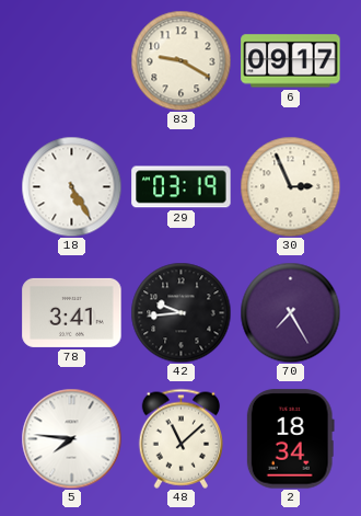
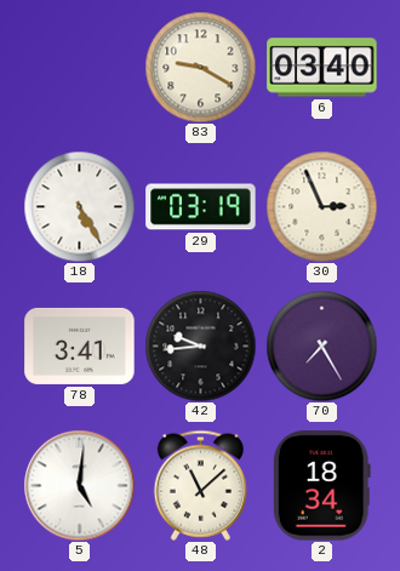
6: 09:17 -> 03:40
5: 7:46 -> 5:01
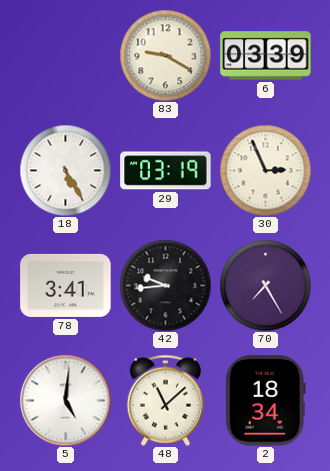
6: 03:40 -> 03:39
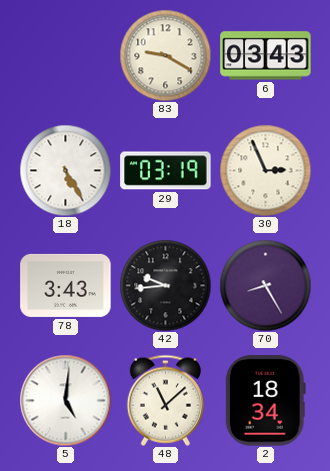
6: 03:39 -> 03:43
78: 3:41 -> 3:43
70: 7:25 -> 8:25
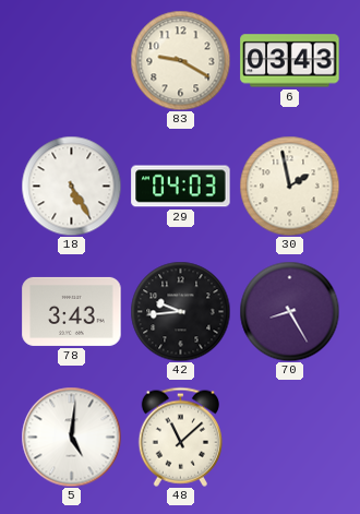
29: 03:19 -> 04:03
30: 2:56 -> 1:58
2: 18:34 -> none
